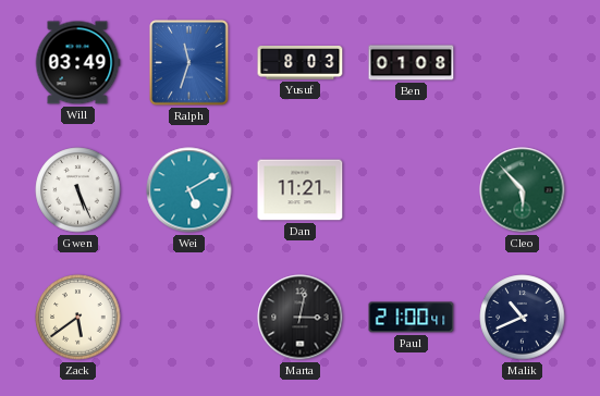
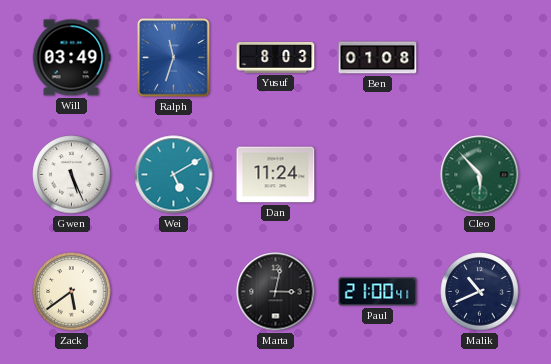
Dan: 11:21 -> 11:24
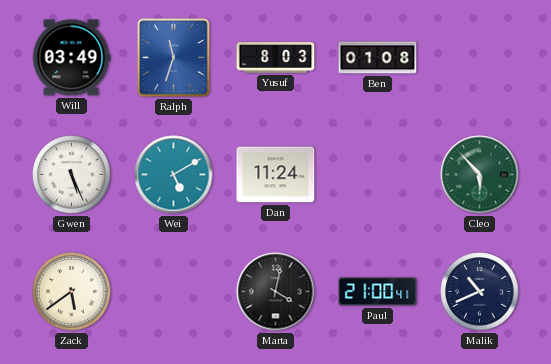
Marta: 3:02 -> 4:02
